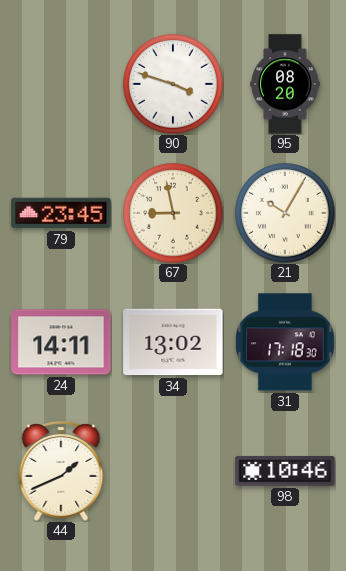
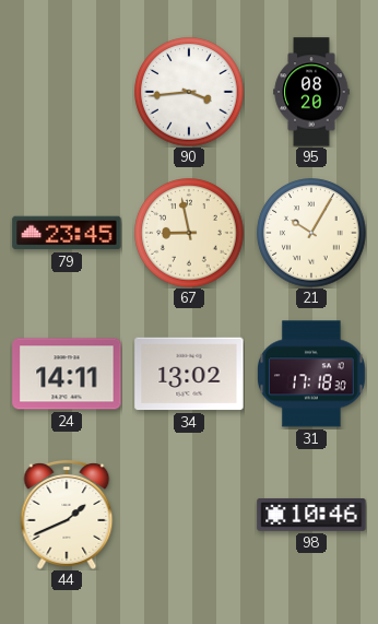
90: 3:48 -> 3:44
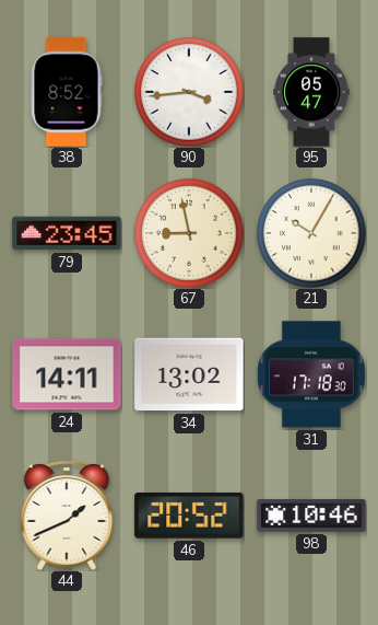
38: none -> 8:52
95: 08:20 -> 05:47
46: none -> 20:52
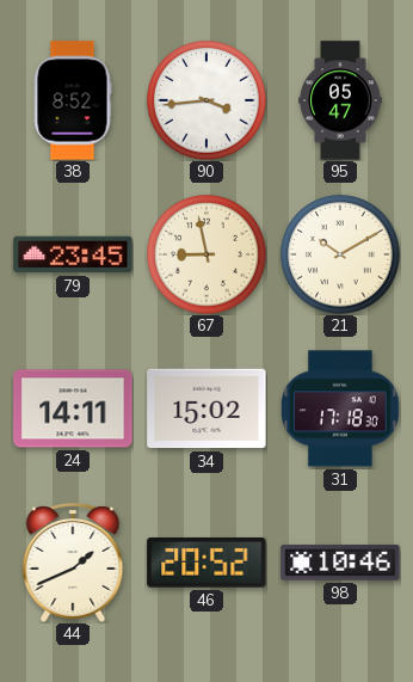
21: 10:05 -> 10:10
34: 13:02 -> 15:02
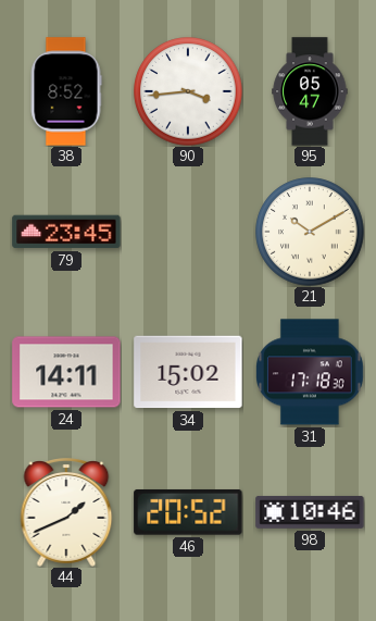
67: 8:58 -> none
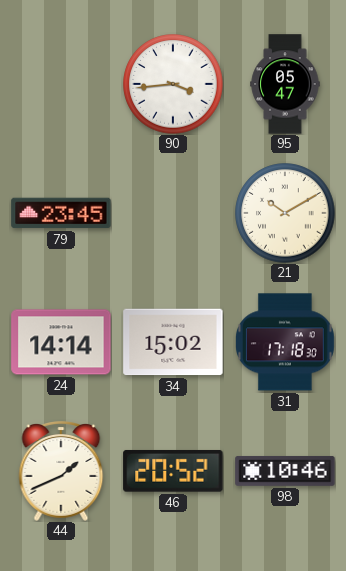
38: 8:52 -> none
24: 14:11 -> 14:14
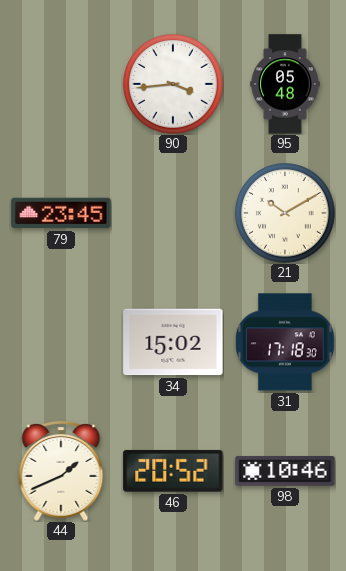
95: 05:47 -> 05:48
24: 14:14 -> none
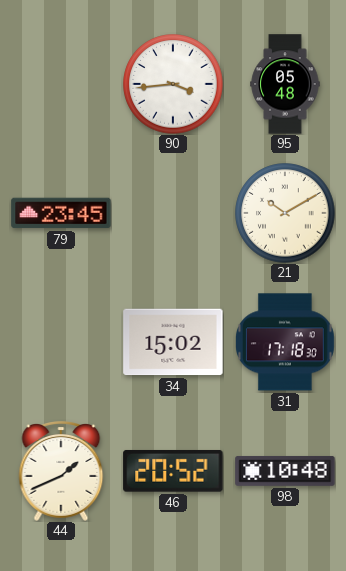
98: 10:46 -> 10:48
